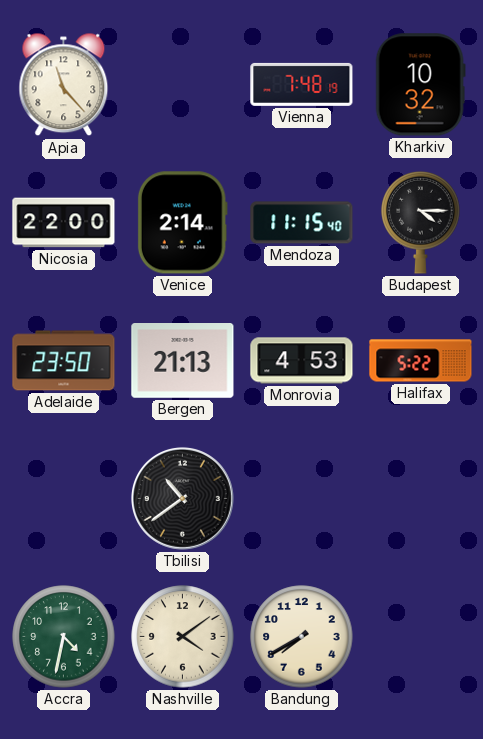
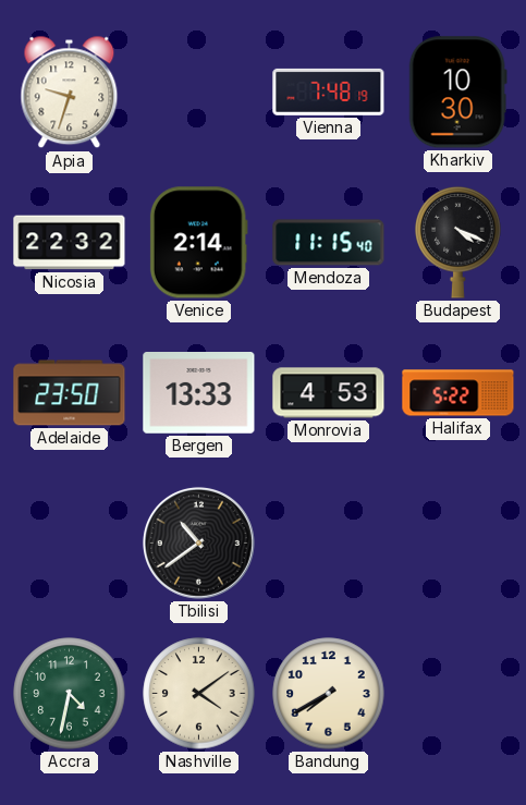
Apia: 11:23 -> 9:33
Kharkiv: 10:32 -> 10:30
Nicosia: 22:00 -> 22:32
Budapest: 4:15 -> 4:19
Bergen: 21:13 -> 13:33
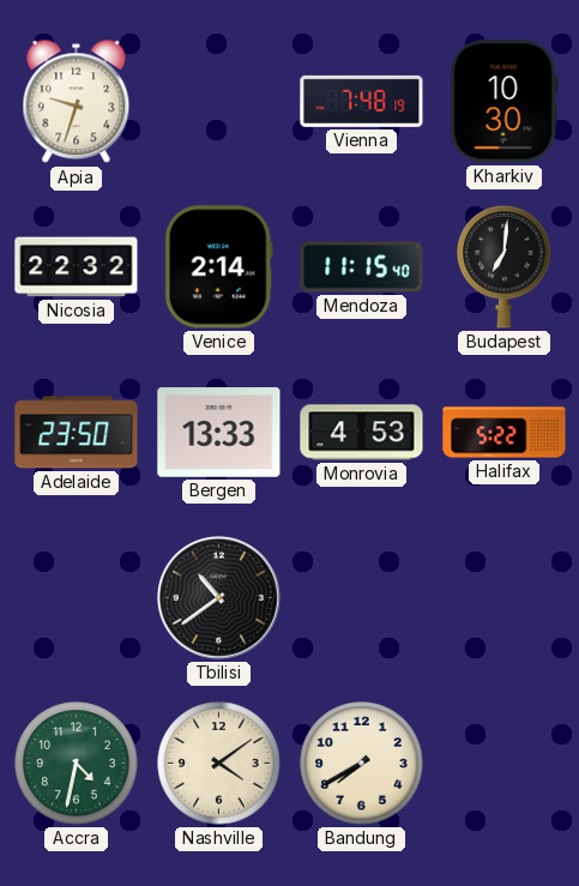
Budapest: 4:19 -> 7:01
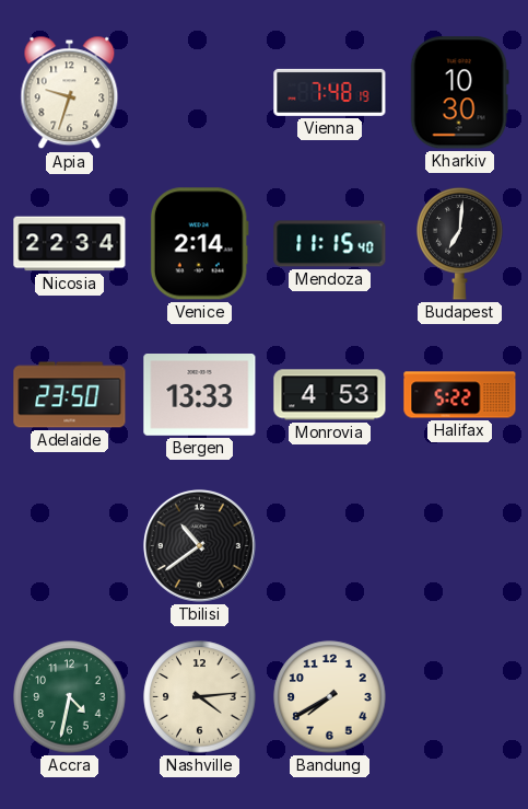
Nicosia: 22:32 -> 22:34
Nashville: 4:09 -> 4:14
